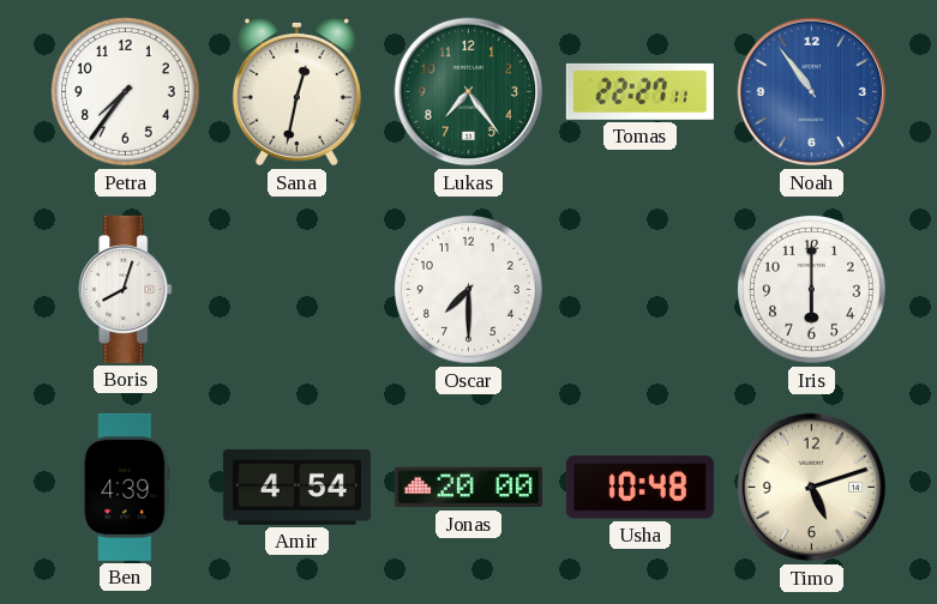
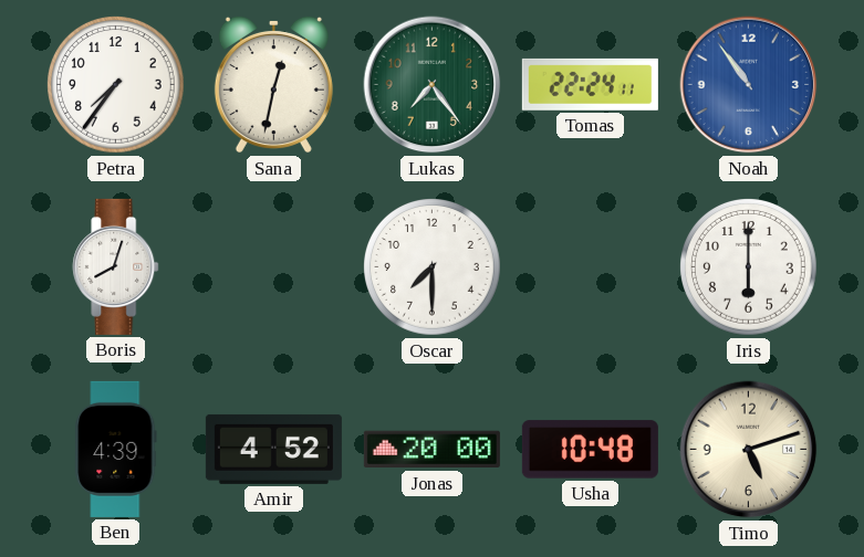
Tomas: 22:27 -> 22:24
Amir: 4:54 -> 4:52
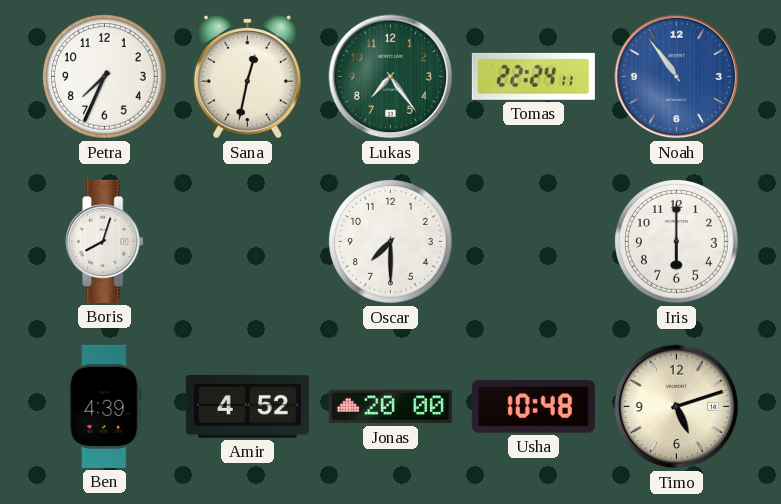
Petra: 7:36 -> 7:34
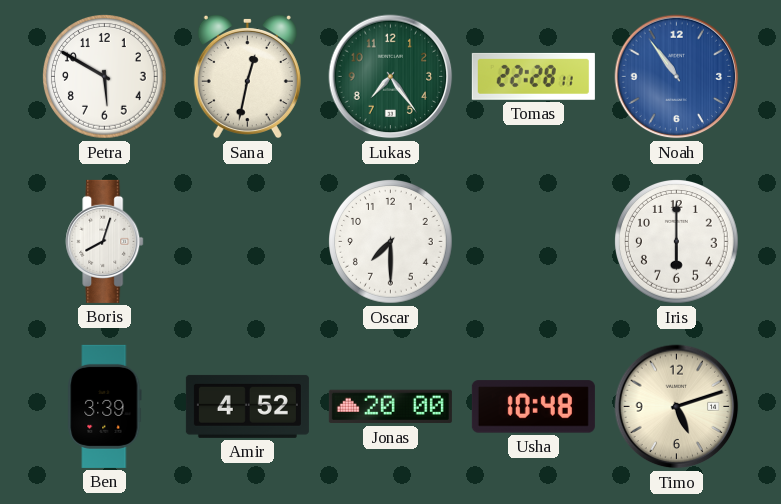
Petra: 7:34 -> 5:50
Tomas: 22:24 -> 22:28
Ben: 4:39 -> 3:39
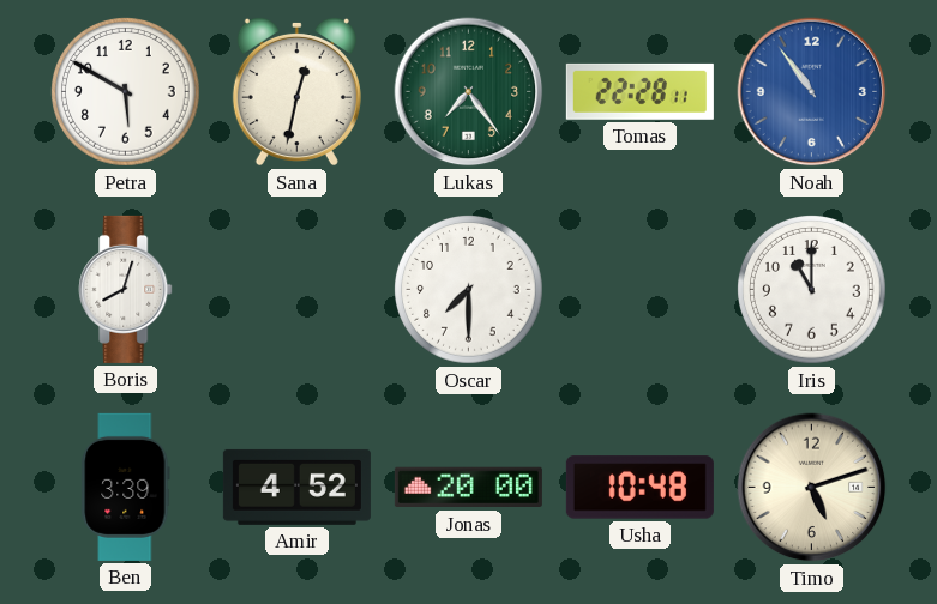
Iris: 6:00 -> 11:00
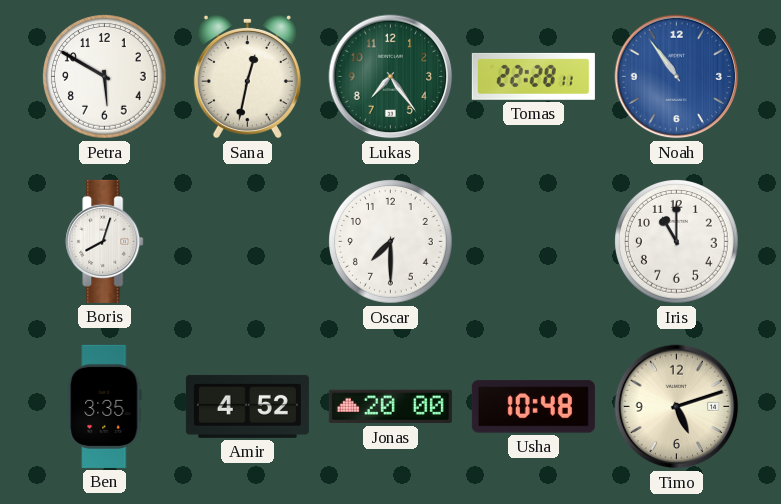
Ben: 3:39 -> 3:35
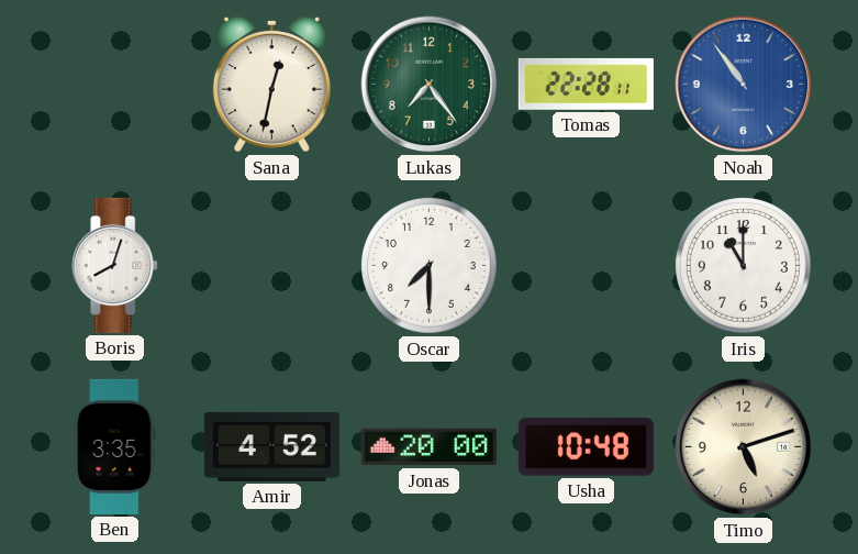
Petra: 5:50 -> none
